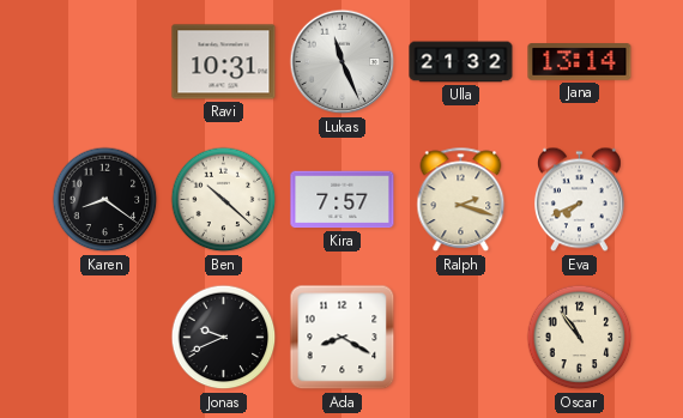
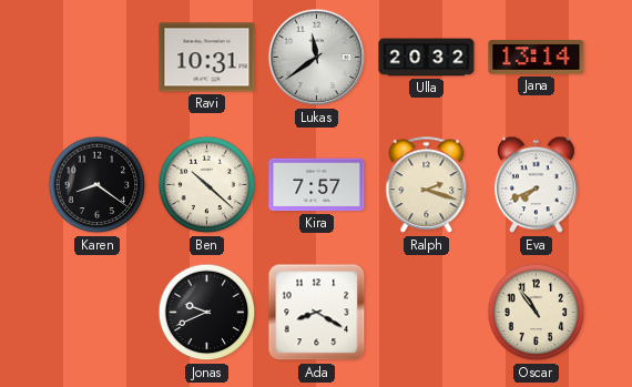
Lukas: 11:26 -> 11:39
Ulla: 21:32 -> 20:32
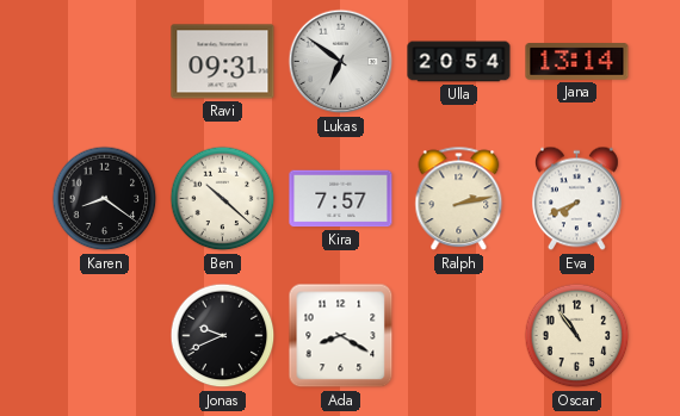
Ravi: 10:31 -> 09:31
Lukas: 11:39 -> 6:51
Ulla: 20:32 -> 20:54
Ralph: 2:18 -> 2:13
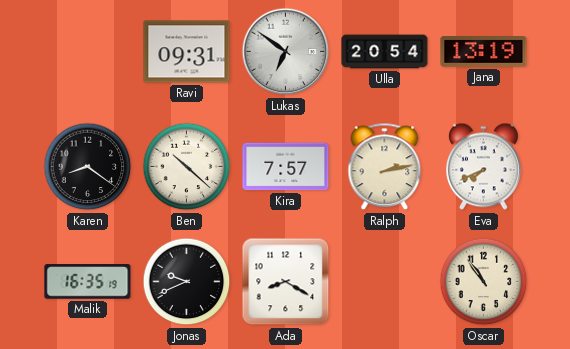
Jana: 13:14 -> 13:19
Malik: none -> 16:35
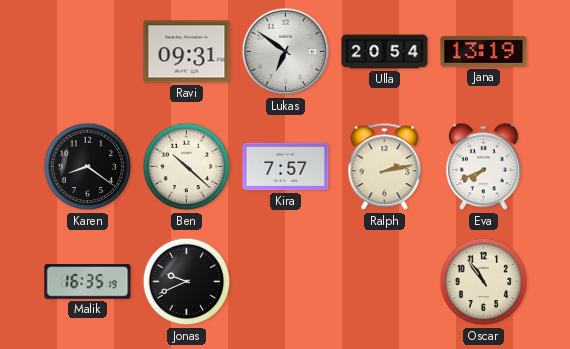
Ada: 8:20 -> none
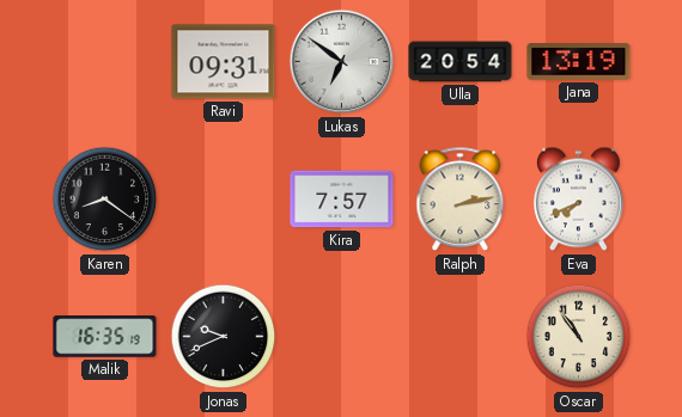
Ben: 10:22 -> none
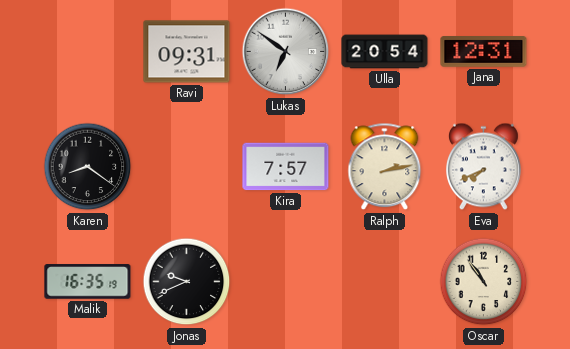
Jana: 13:19 -> 12:31
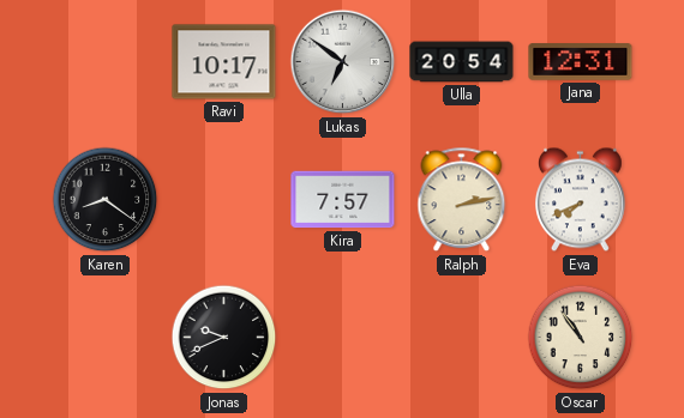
Ravi: 09:31 -> 10:17
Malik: 16:35 -> none
